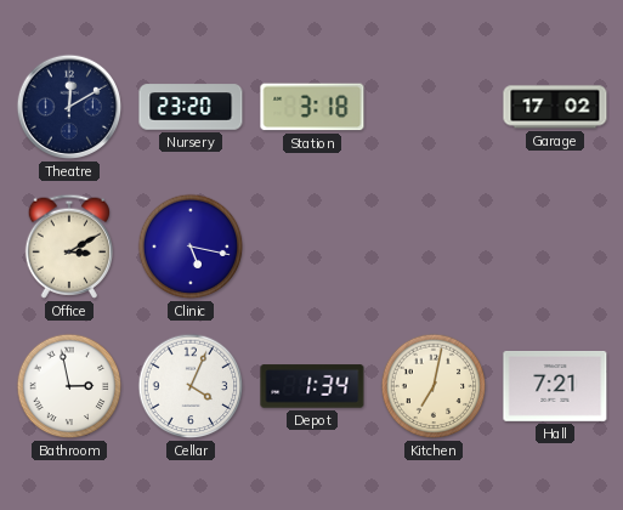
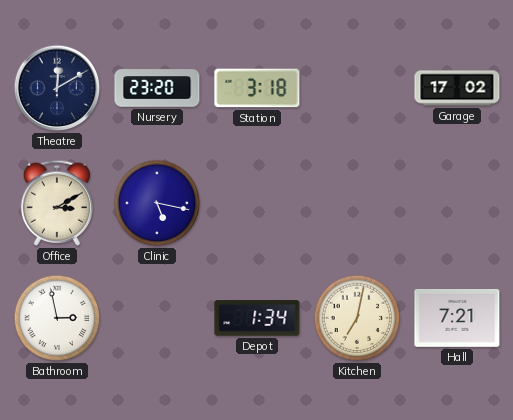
Cellar: 4:04 -> none
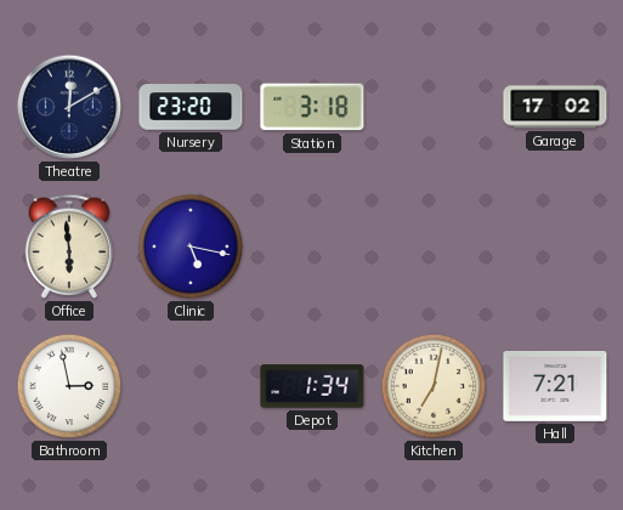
Office: 3:10 -> 5:59
